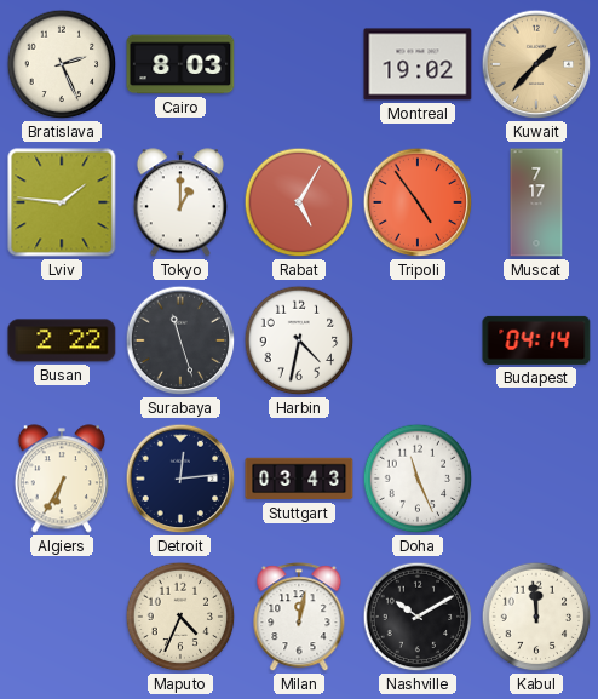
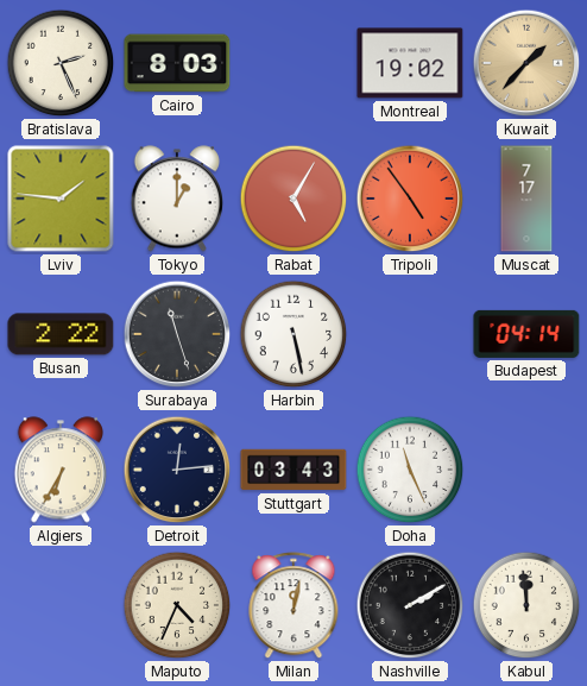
Harbin: 4:32 -> 5:28
Nashville: 10:10 -> 2:10
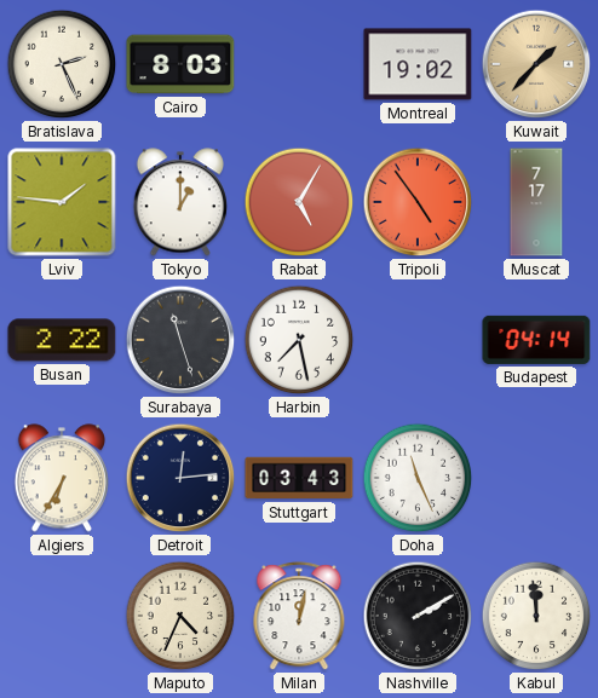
Harbin: 5:28 -> 7:28
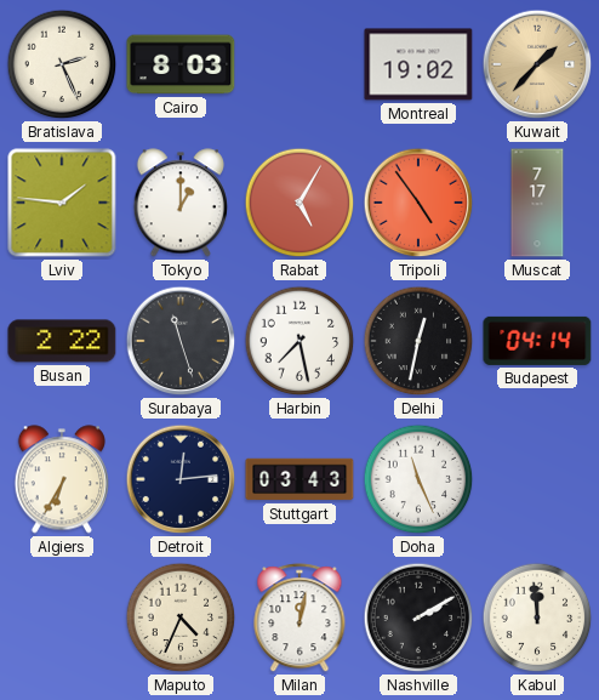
Delhi: none -> 12:32
